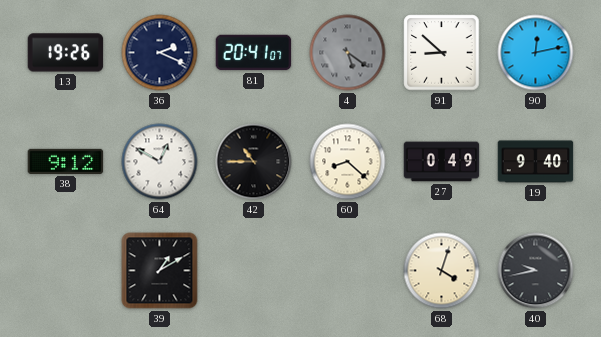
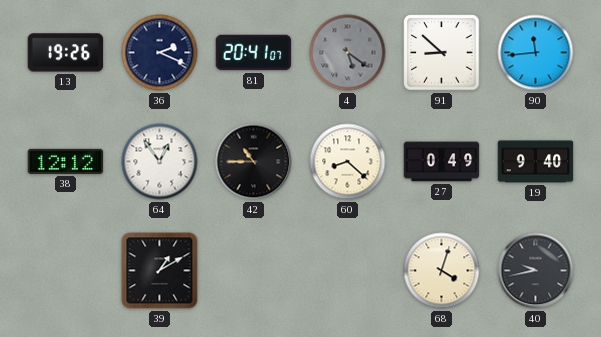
90: 12:13 -> 11:44
38: 9:12 -> 12:12
64: 12:50 -> 12:54
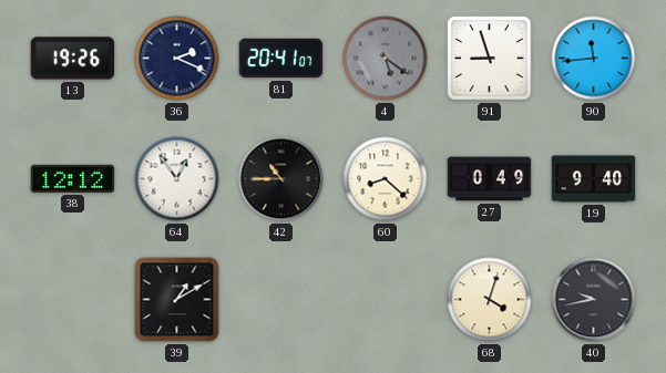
91: 8:52 -> 8:57
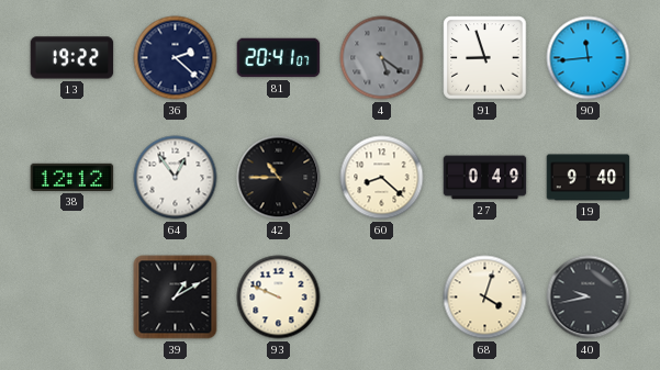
13: 19:26 -> 19:22
36: 2:19 -> 2:22
93: none -> 9:49
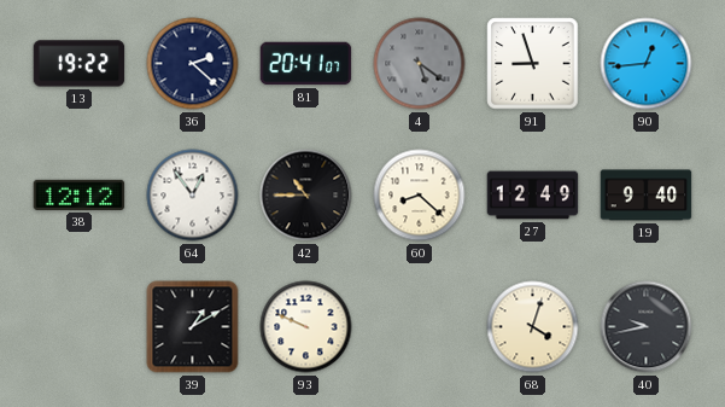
90: 11:44 -> 12:44
27: 0:49 -> 12:49
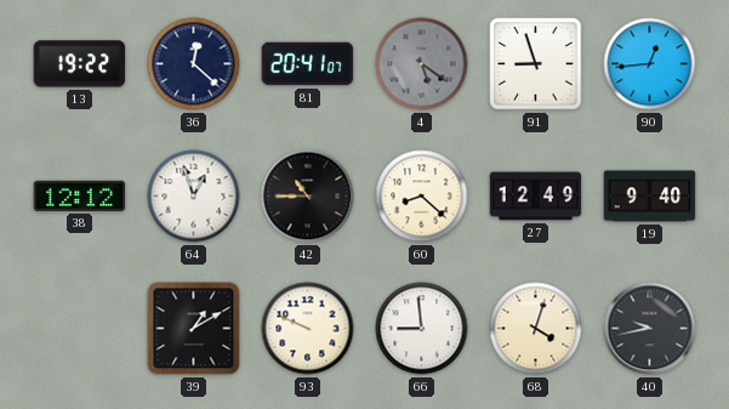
36: 2:22 -> 12:22
64: 12:54 -> 12:57
66: none -> 8:59
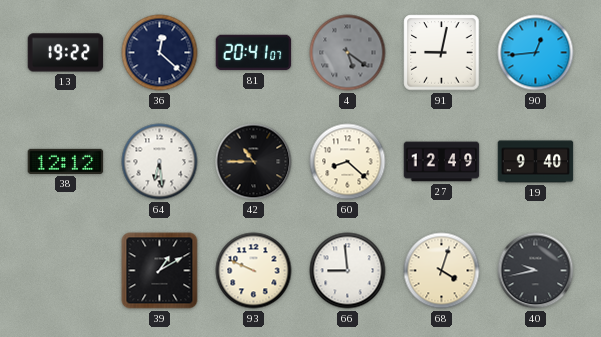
91: 8:57 -> 9:02
64: 12:57 -> 6:29
